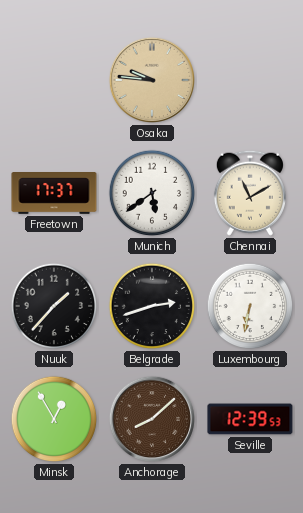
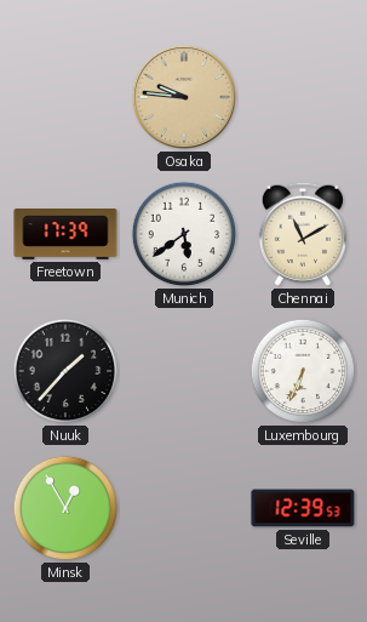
Freetown: 17:37 -> 17:39
Belgrade: 2:42 -> none
Luxembourg: 6:32 -> 6:34
Anchorage: 8:08 -> none
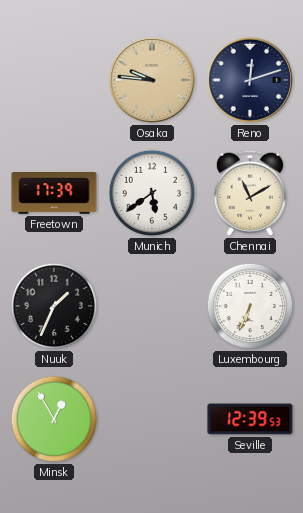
Reno: none -> 12:12
Nuuk: 1:37 -> 1:34
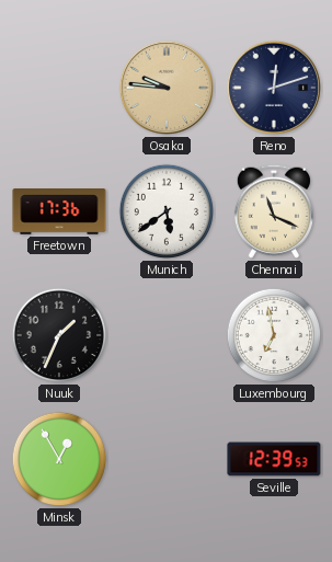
Freetown: 17:39 -> 17:36
Chennai: 11:10 -> 11:19
Luxembourg: 6:34 -> 6:58
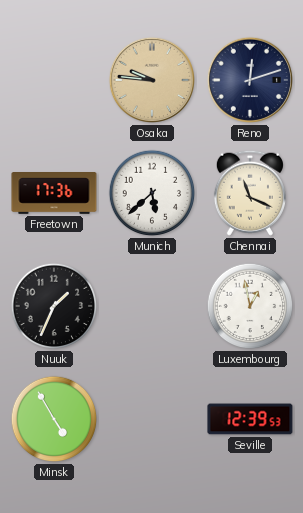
Munich: 5:39 -> 5:38
Luxembourg: 6:58 -> 12:58
Minsk: 12:55 -> 4:55
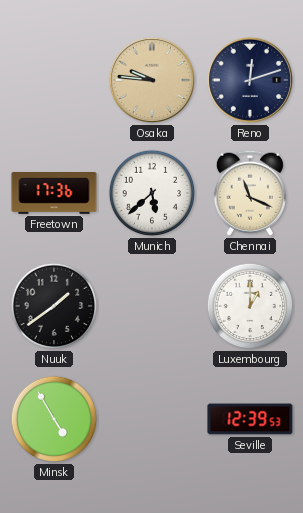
Nuuk: 1:34 -> 1:39
Luxembourg: 12:58 -> 1:00
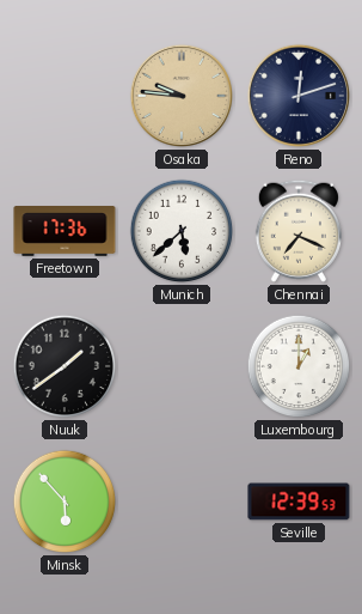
Chennai: 11:19 -> 7:19
Minsk: 4:55 -> 5:53
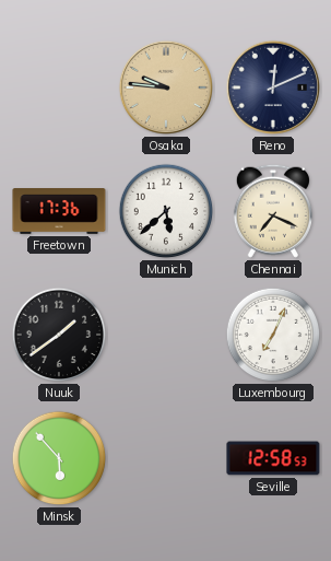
Reno: 12:12 -> 12:11
Luxembourg: 1:00 -> 7:04
Seville: 12:39 -> 12:58
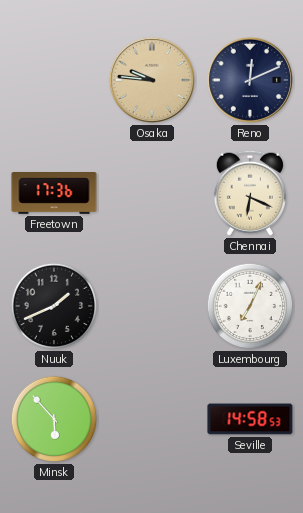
Munich: 5:38 -> none
Chennai: 7:19 -> 6:19
Nuuk: 1:39 -> 1:41
Seville: 12:58 -> 14:58
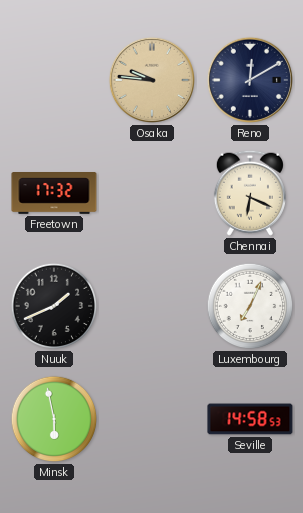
Reno: 12:11 -> 12:10
Freetown: 17:36 -> 17:32
Minsk: 5:53 -> 5:58
